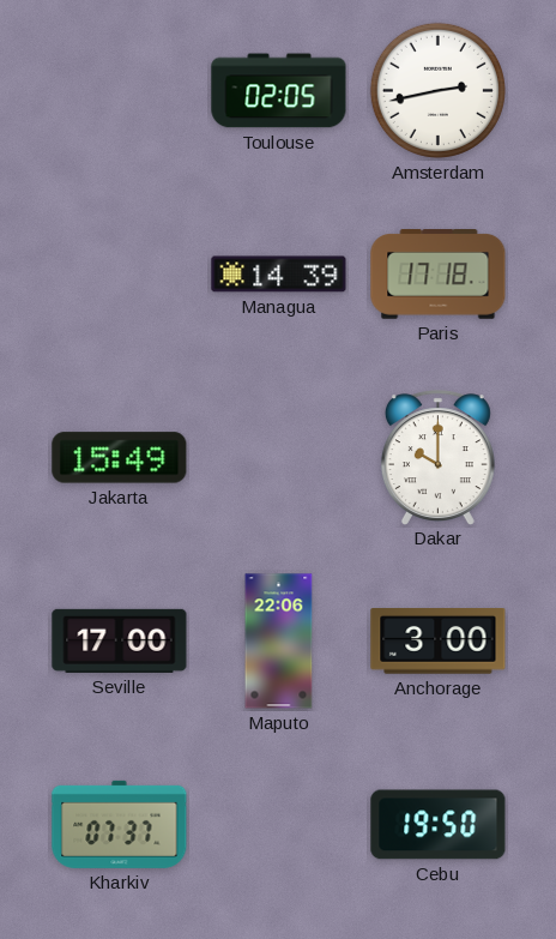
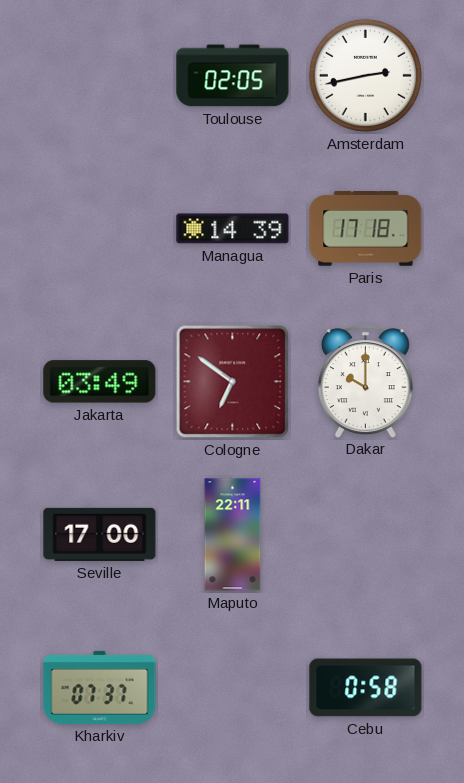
Jakarta: 15:49 -> 03:49
Cologne: none -> 6:51
Maputo: 22:06 -> 22:11
Anchorage: 3:00 -> none
Cebu: 19:50 -> 0:58
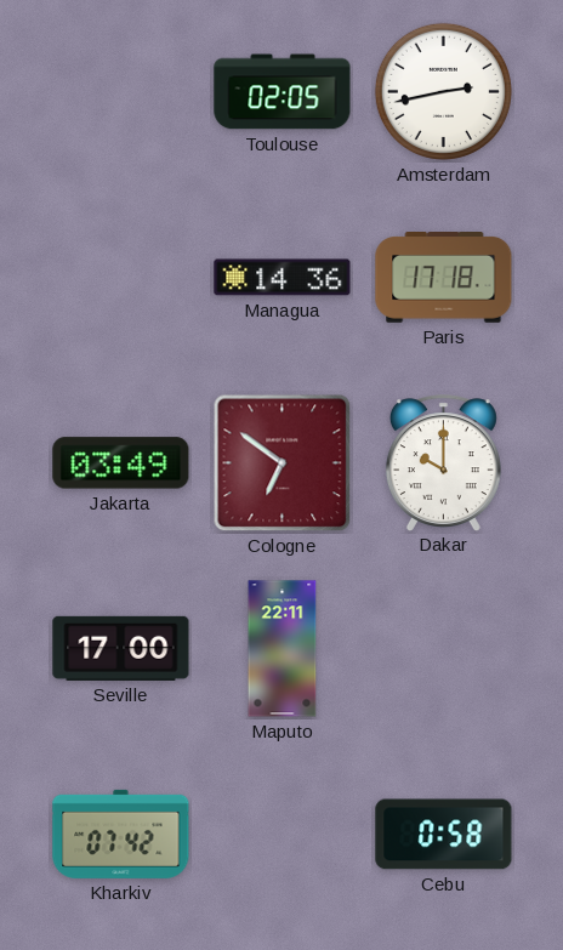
Managua: 14:39 -> 14:36
Kharkiv: 07:37 -> 07:42
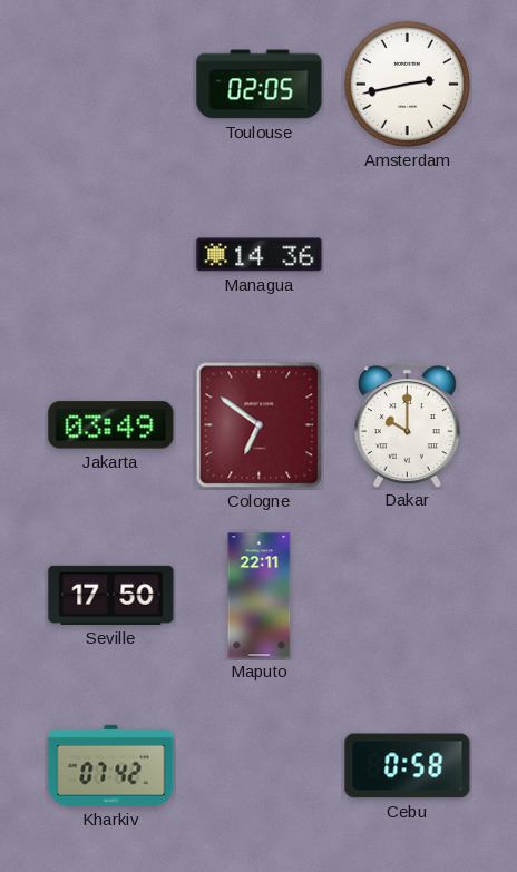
Paris: 17:18 -> none
Seville: 17:00 -> 17:50
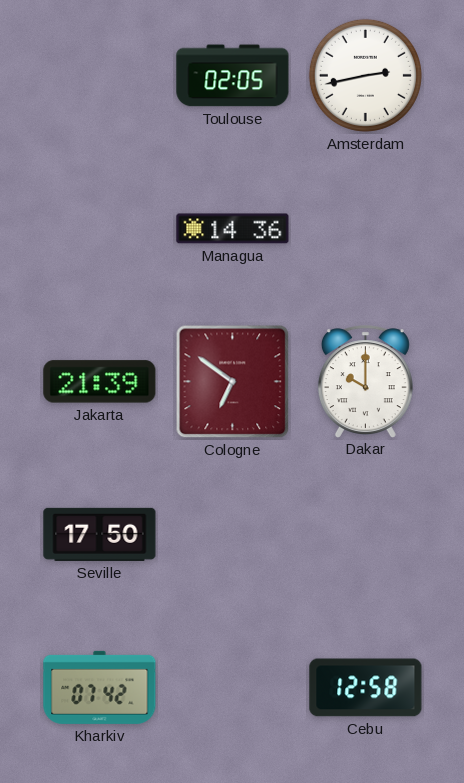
Jakarta: 03:49 -> 21:39
Maputo: 22:11 -> none
Cebu: 0:58 -> 12:58
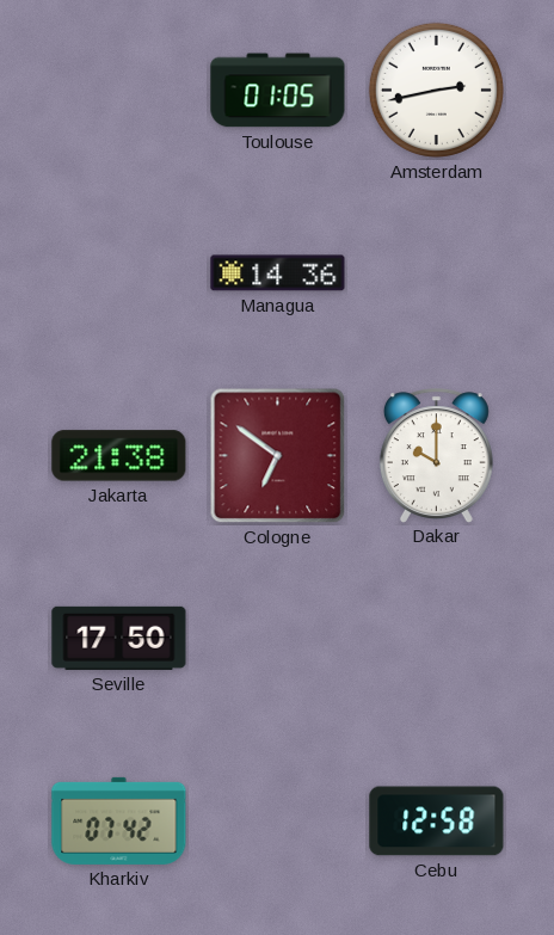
Toulouse: 02:05 -> 01:05
Jakarta: 21:39 -> 21:38
